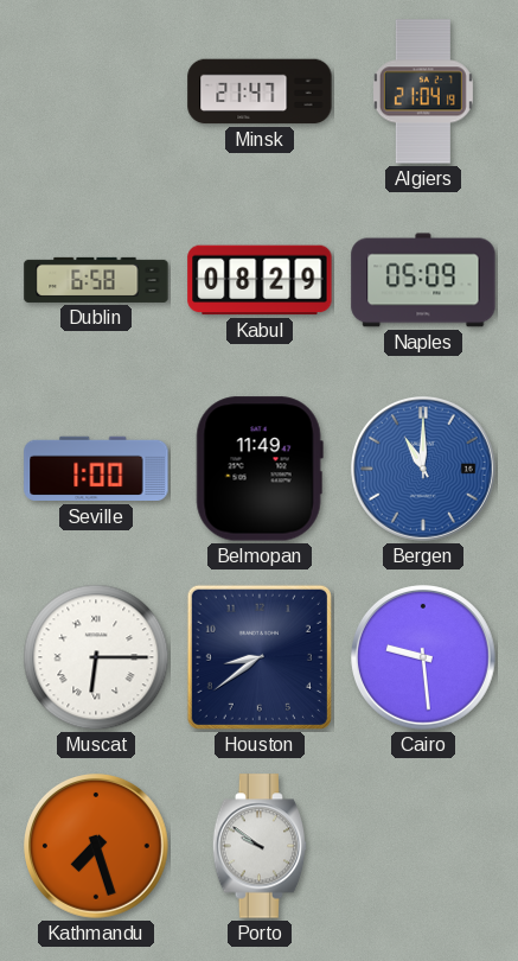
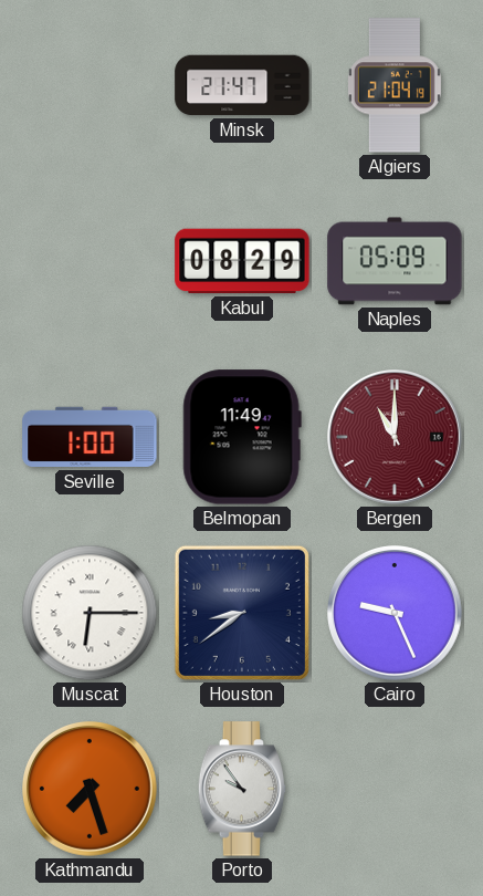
Dublin: 6:58 -> none
Bergen dial: blue -> burgundy
Cairo: 9:29 -> 9:26
Porto: 9:51 -> 9:54
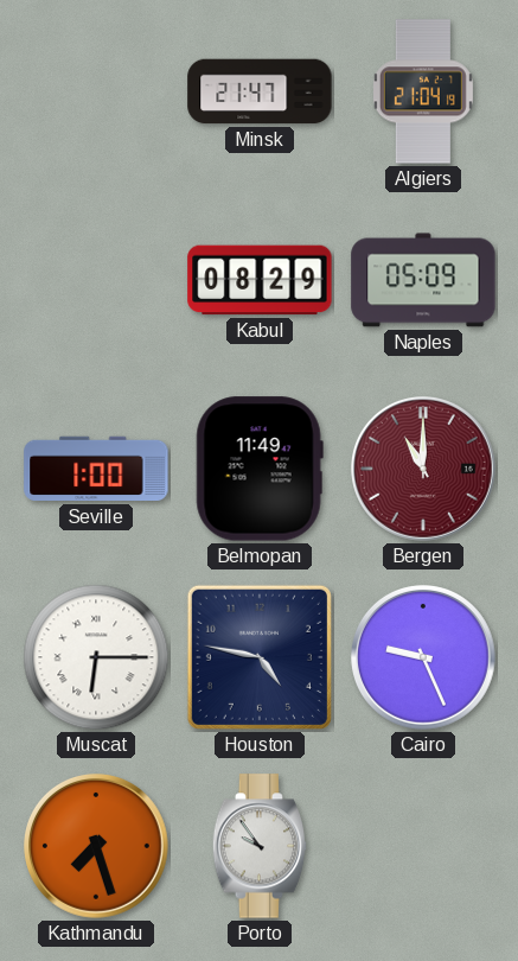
Houston: 8:39 -> 4:47
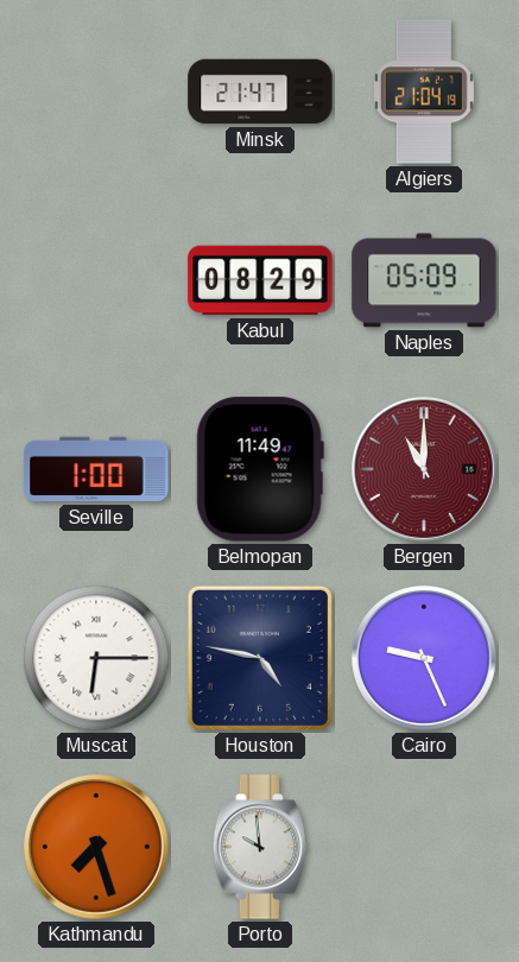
Porto: 9:54 -> 9:59
